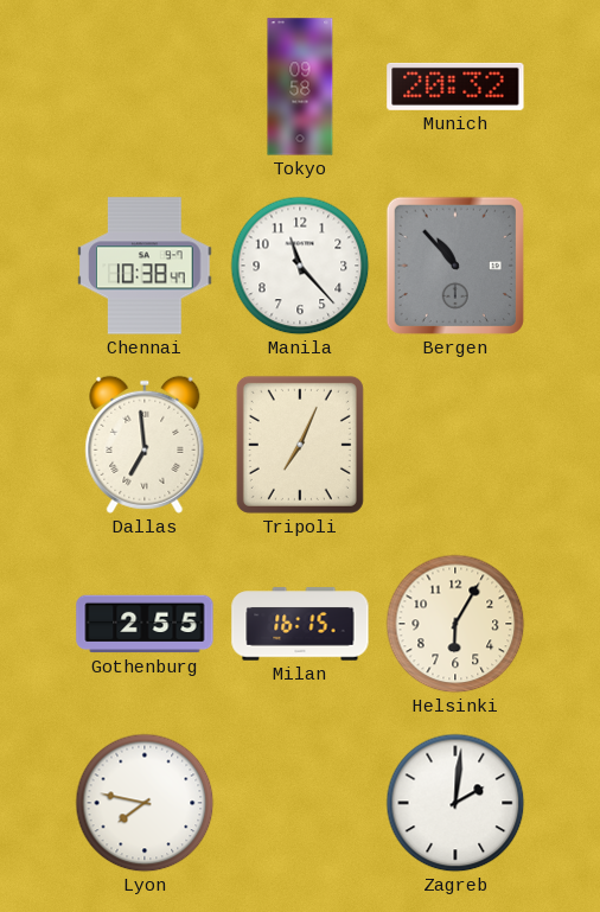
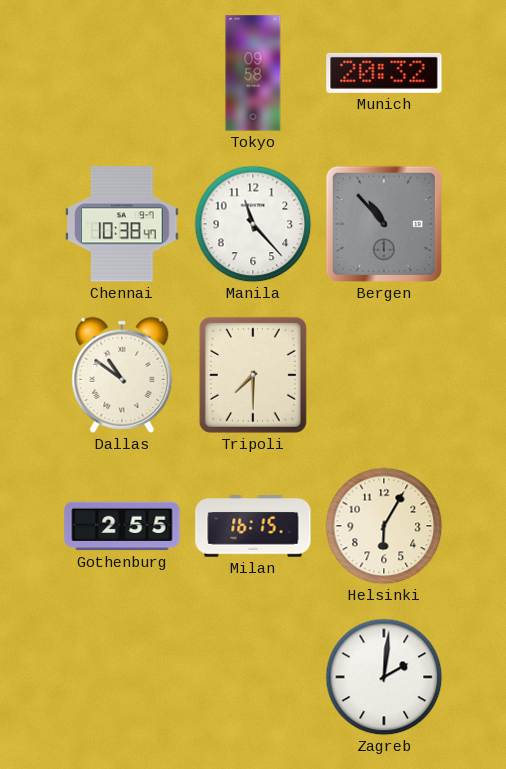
Dallas: 6:59 -> 10:51
Tripoli: 7:04 -> 7:30
Lyon: 7:47 -> none
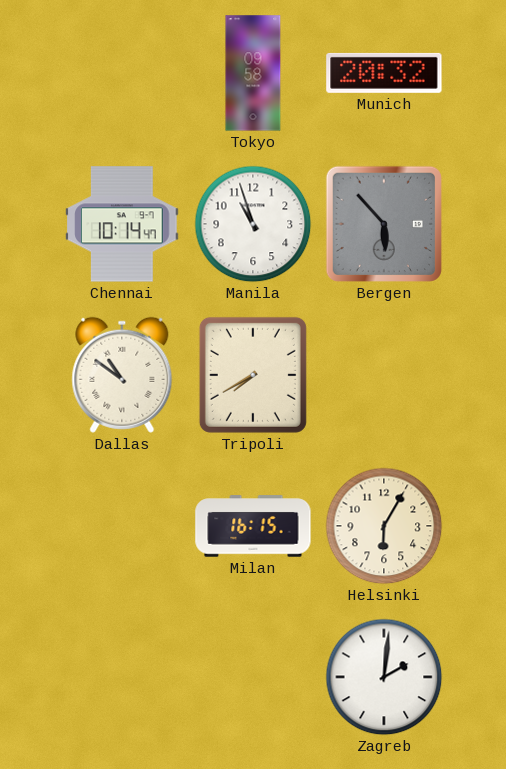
Chennai: 10:38 -> 10:14
Manila: 11:23 -> 10:57
Bergen: 10:53 -> 5:53
Tripoli: 7:30 -> 7:40
Gothenburg: 2:55 -> none
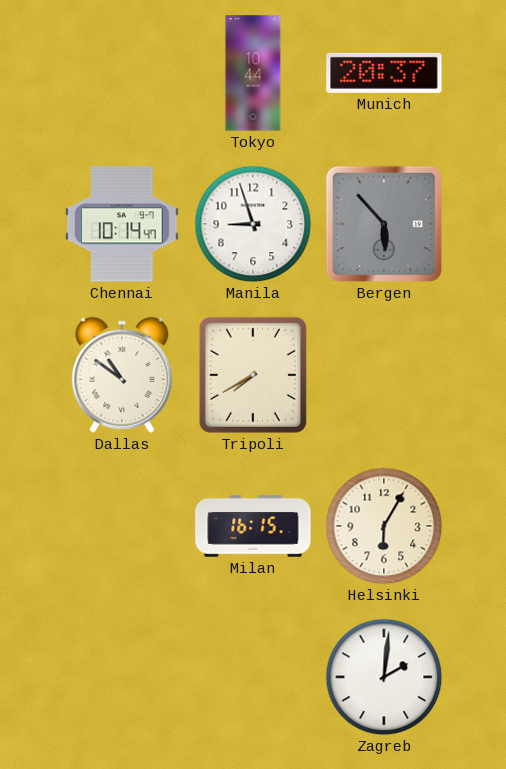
Tokyo: 09:58 -> 10:44
Munich: 20:32 -> 20:37
Manila: 10:57 -> 8:57
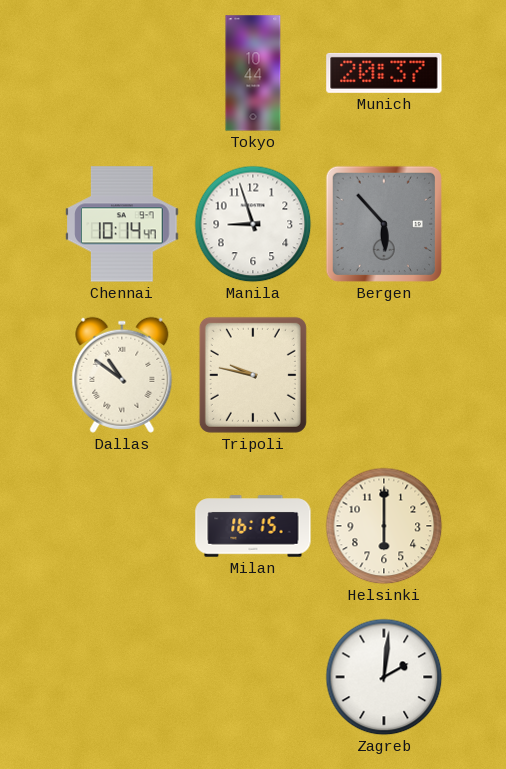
Tripoli: 7:40 -> 9:47
Helsinki: 6:05 -> 6:00
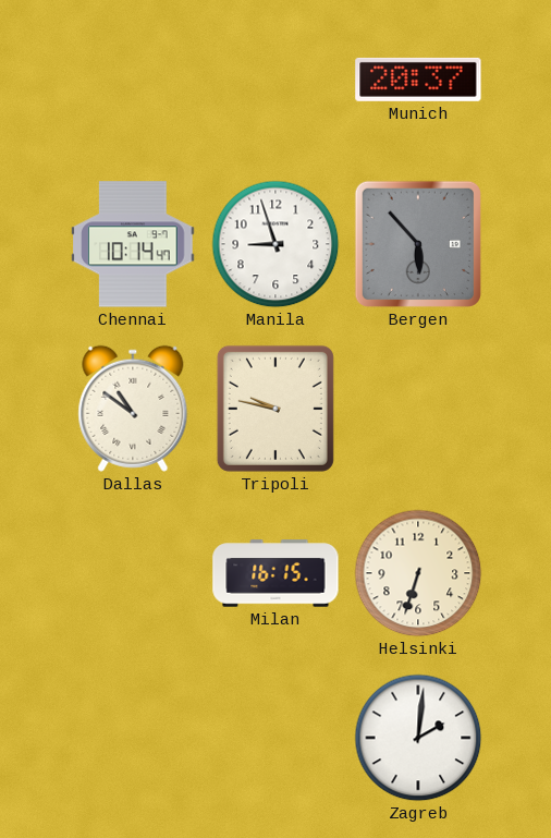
Tokyo: 10:44 -> none
Helsinki: 6:00 -> 6:33
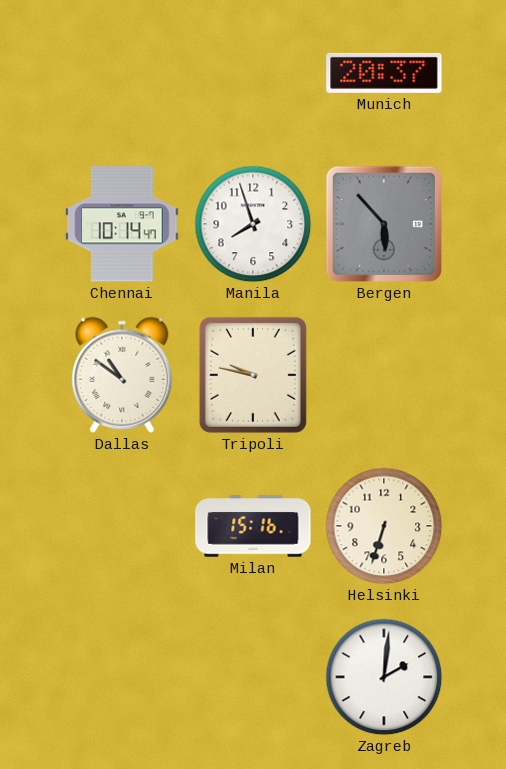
Manila: 8:57 -> 7:57
Milan: 16:15 -> 15:16
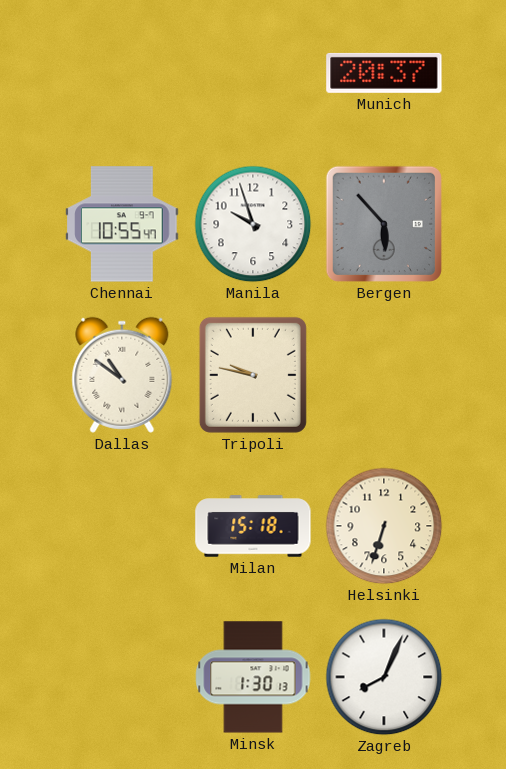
Chennai: 10:14 -> 10:55
Manila: 7:57 -> 9:57
Milan: 15:16 -> 15:18
Minsk: none -> 1:30
Zagreb: 2:01 -> 8:04
